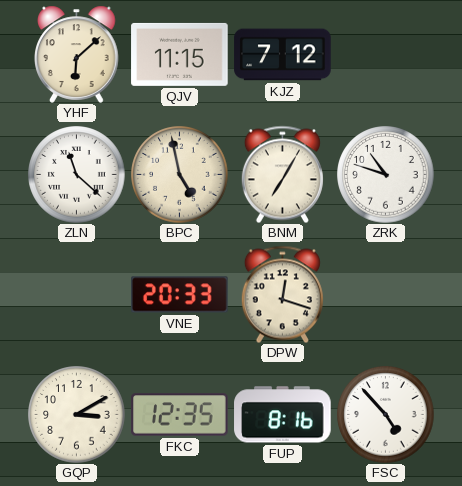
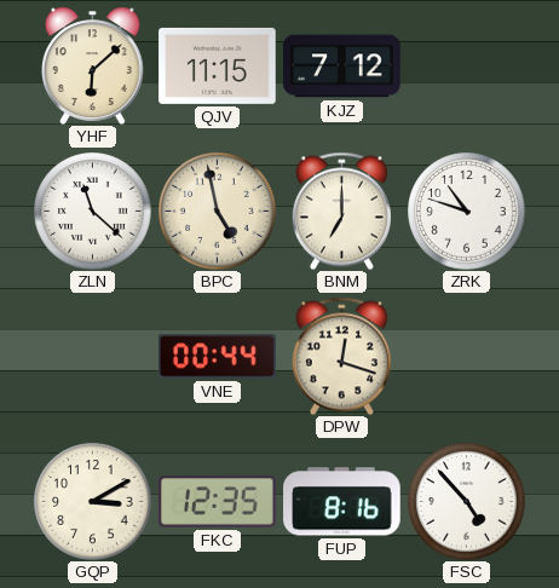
BNM: 7:05 -> 7:00
VNE: 20:33 -> 00:44
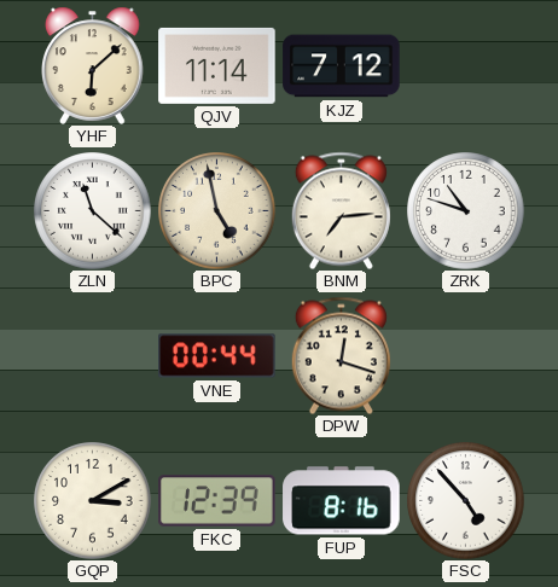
QJV: 11:15 -> 11:14
BNM: 7:00 -> 7:14
FKC: 12:35 -> 12:39
